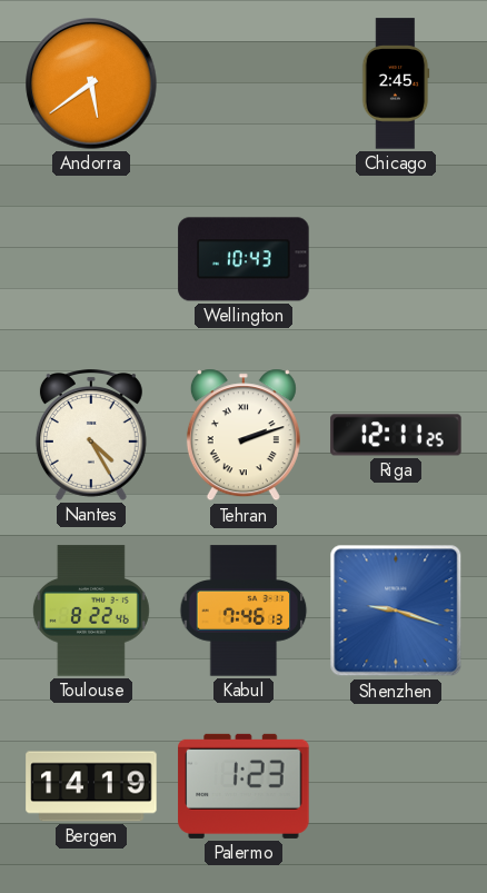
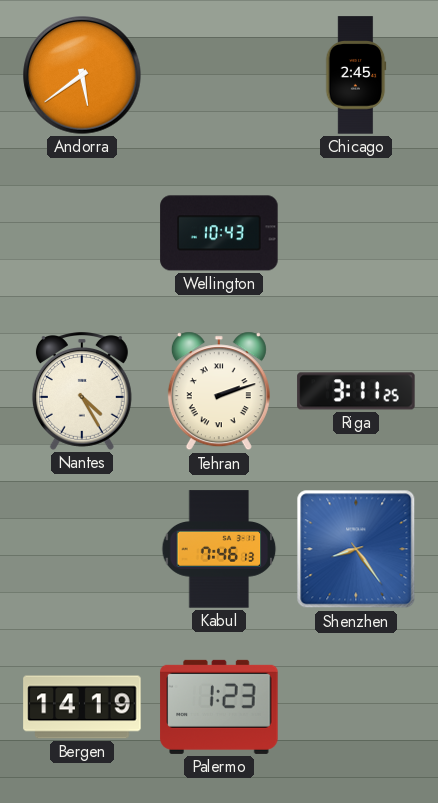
Riga: 12:11 -> 3:11
Toulouse: 8:22 -> none
Shenzhen: 9:18 -> 8:24
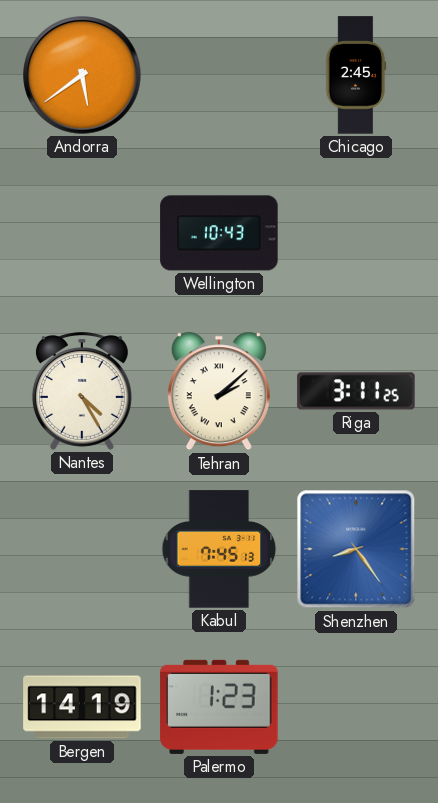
Tehran: 2:12 -> 2:08
Kabul: 7:46 -> 7:45
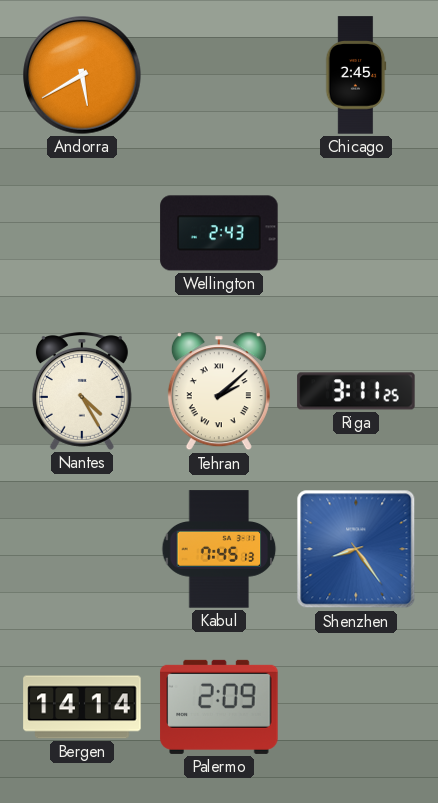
Andorra: 5:39 -> 5:40
Wellington: 10:43 -> 2:43
Bergen: 14:19 -> 14:14
Palermo: 1:23 -> 2:09
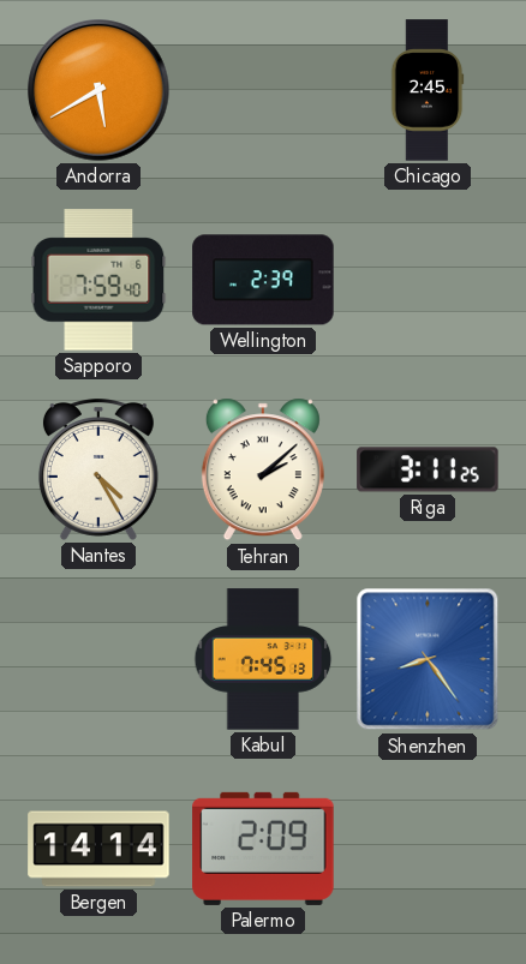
Sapporo: none -> 7:59
Wellington: 2:43 -> 2:39
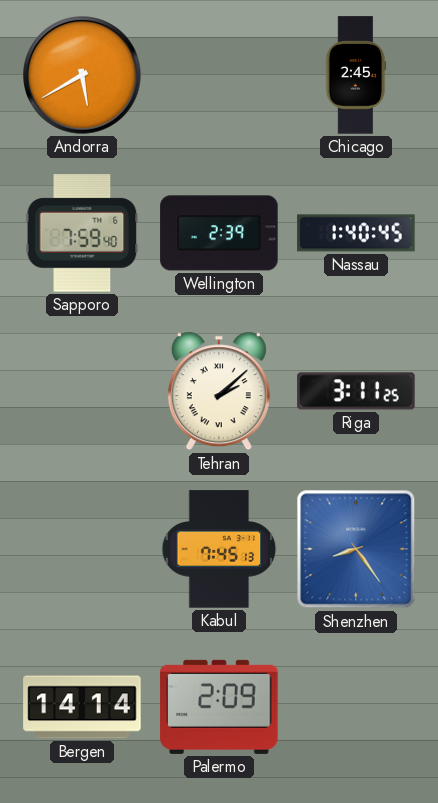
Nassau: none -> 1:40
Nantes: 4:25 -> none
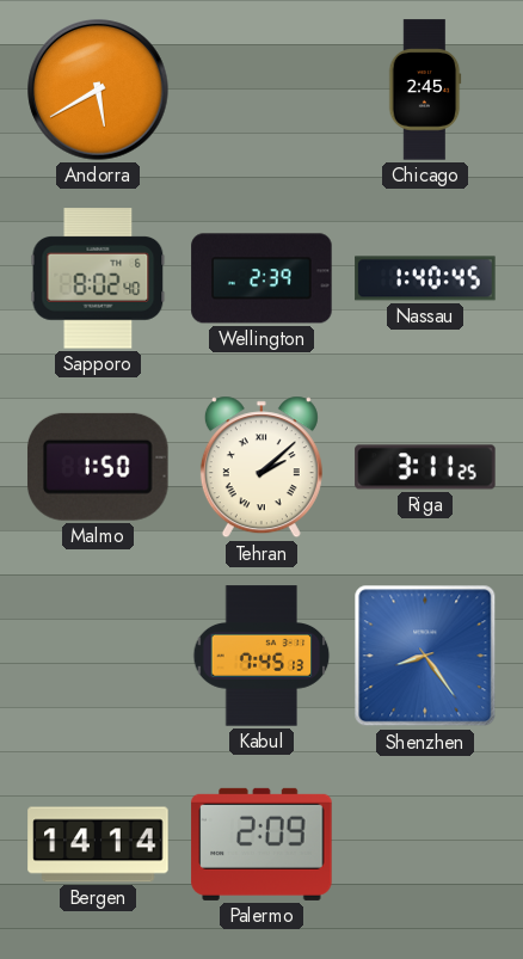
Sapporo: 7:59 -> 8:02
Malmo: none -> 1:50
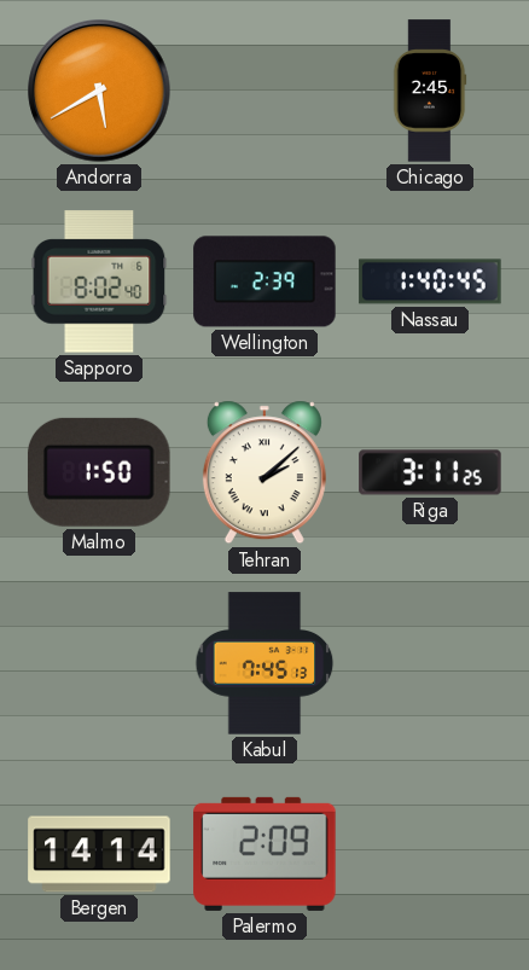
Shenzhen: 8:24 -> none
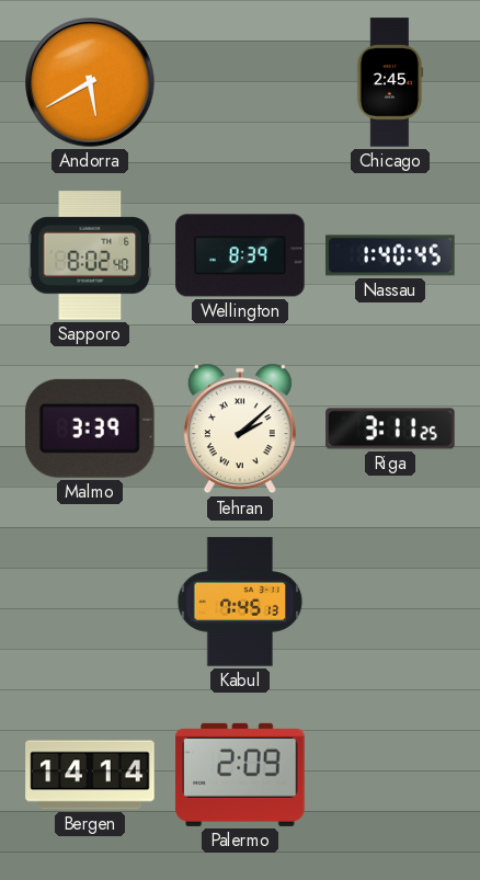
Wellington: 2:39 -> 8:39
Malmo: 1:50 -> 3:39
